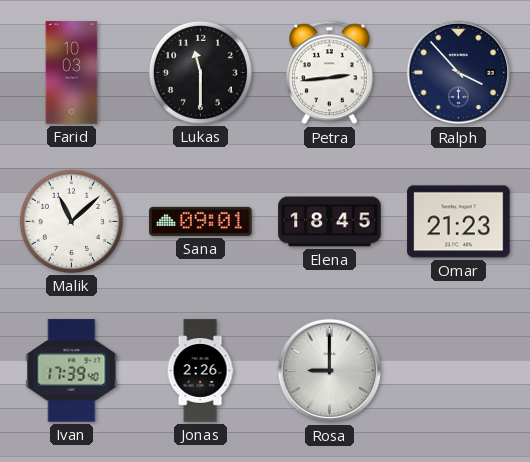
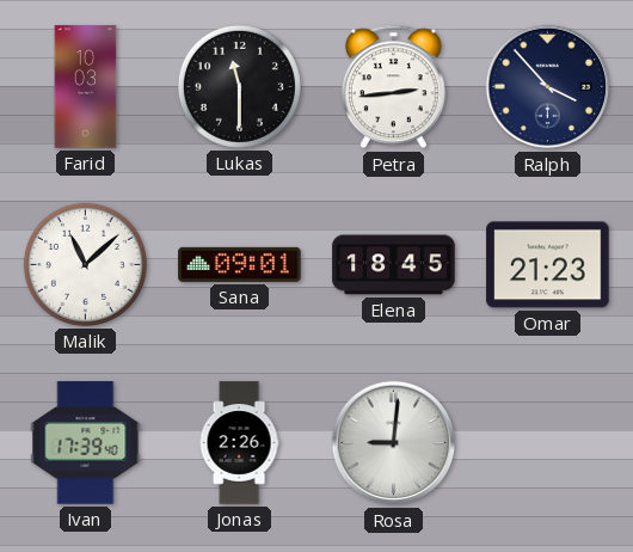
Rosa: 9:00 -> 9:01
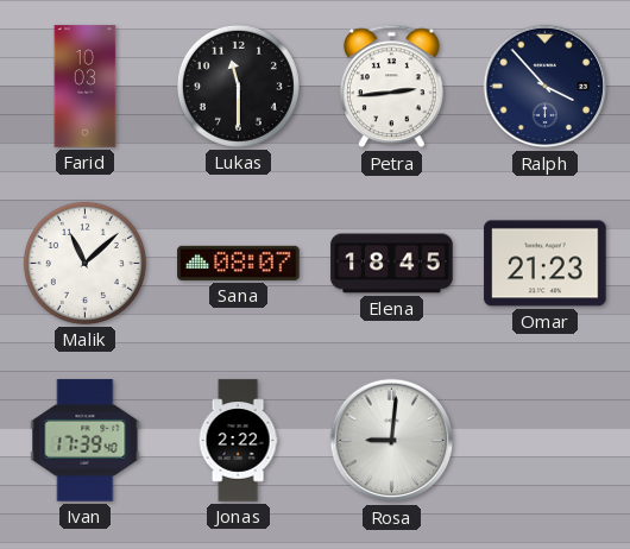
Sana: 09:01 -> 08:07
Jonas: 2:26 -> 2:22
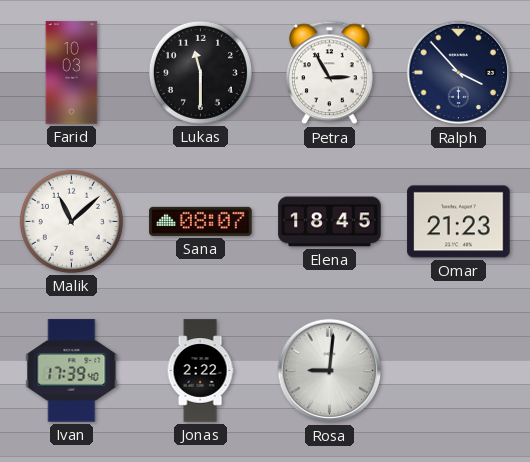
Petra: 2:44 -> 2:55
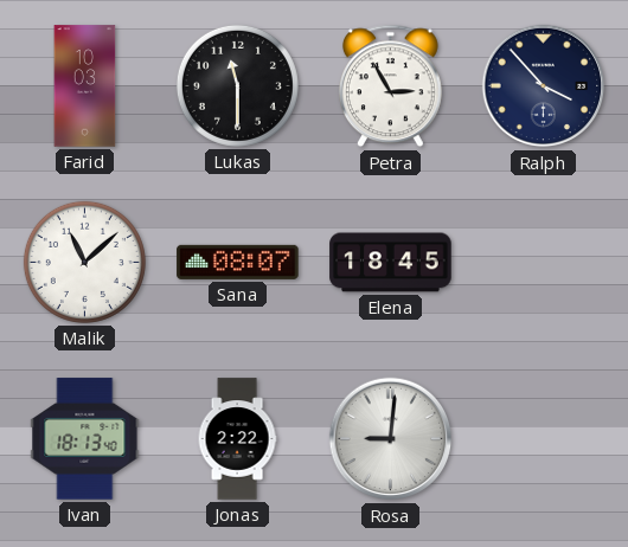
Omar: 21:23 -> none
Ivan: 17:39 -> 18:13
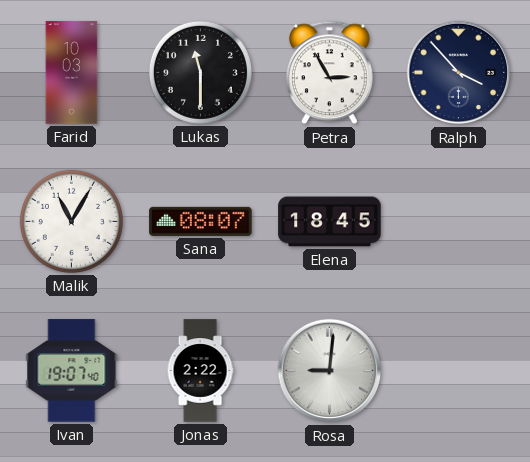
Malik: 11:08 -> 11:05
Ivan: 18:13 -> 19:07
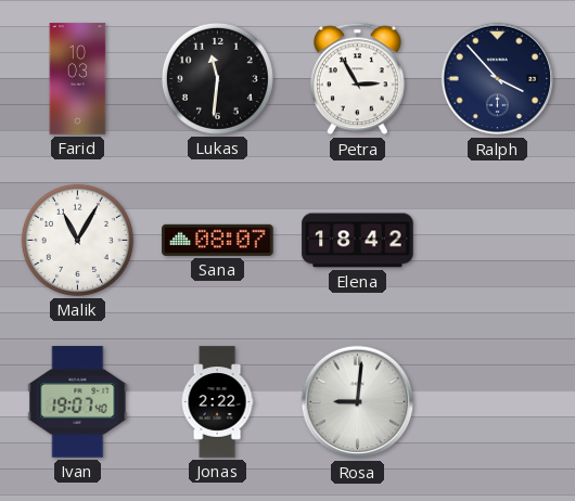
Lukas: 11:30 -> 11:31
Elena: 18:45 -> 18:42
